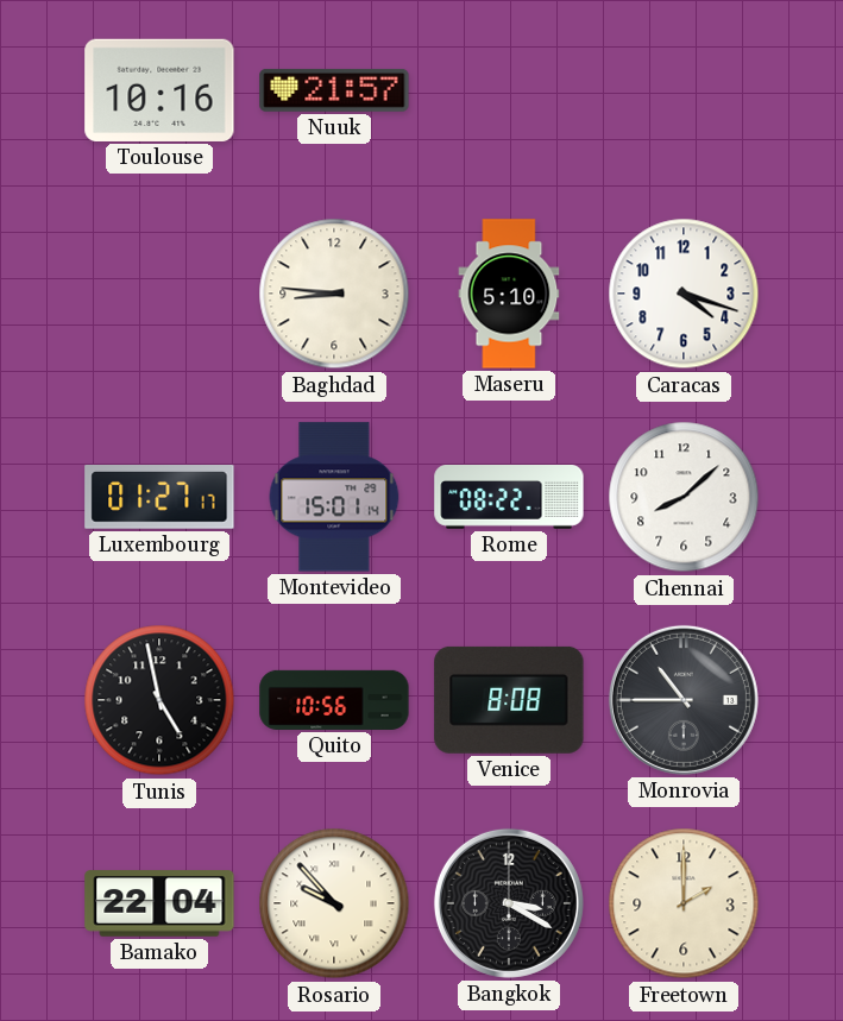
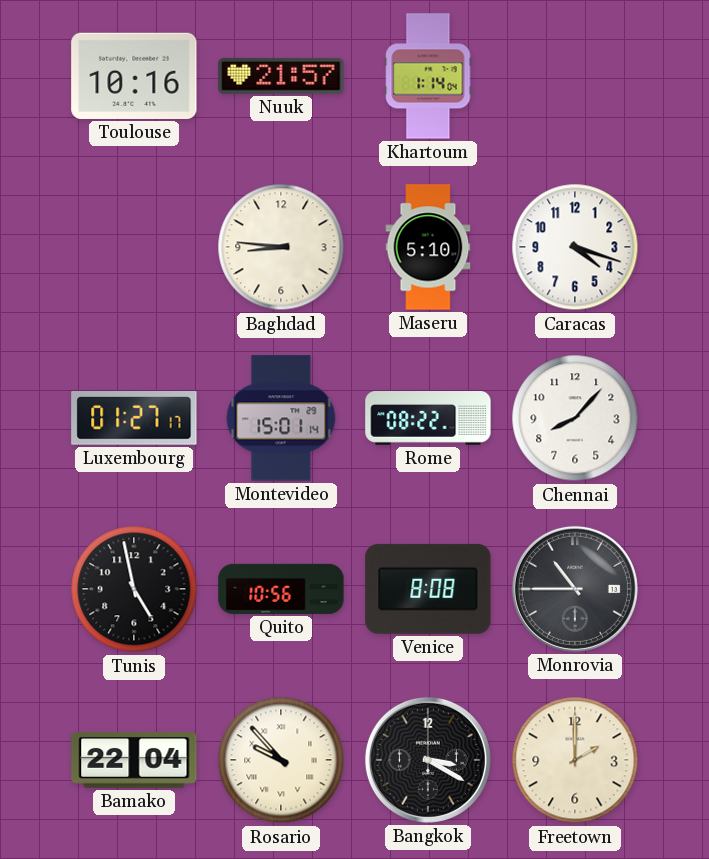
Khartoum: none -> 1:14
Chennai: 8:08 -> 8:07
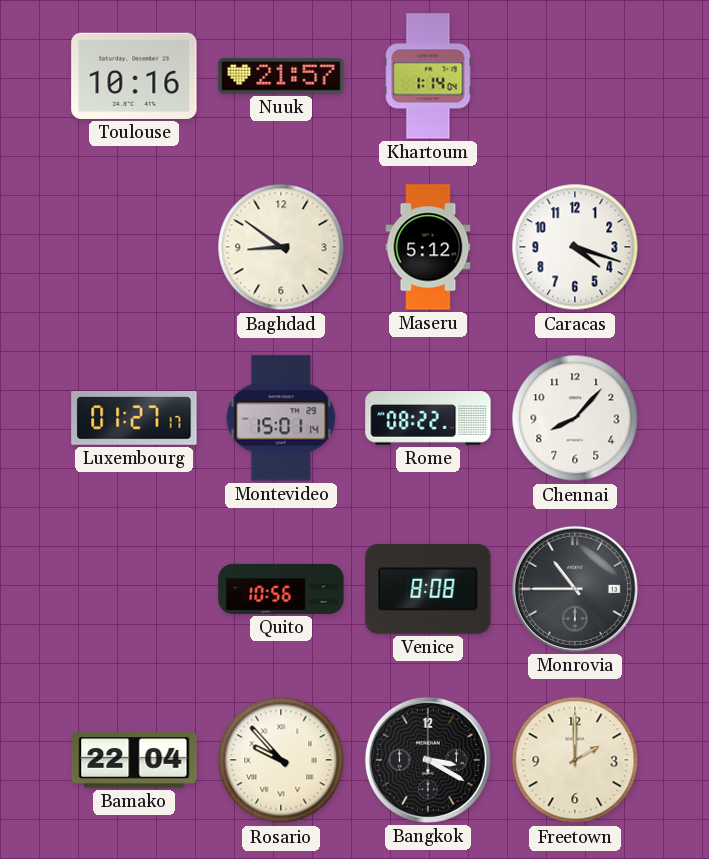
Baghdad: 8:46 -> 8:51
Maseru: 5:10 -> 5:12
Tunis: 4:58 -> none
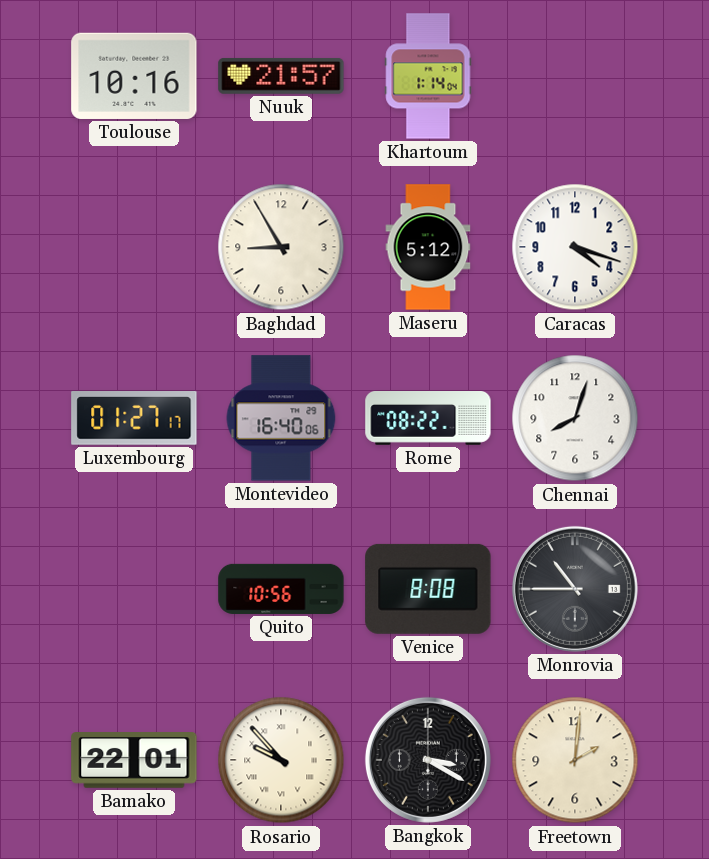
Baghdad: 8:51 -> 8:55
Montevideo: 15:01 -> 16:40
Chennai: 8:07 -> 8:03
Bamako: 22:04 -> 22:01
Freetown: 2:00 -> 2:01
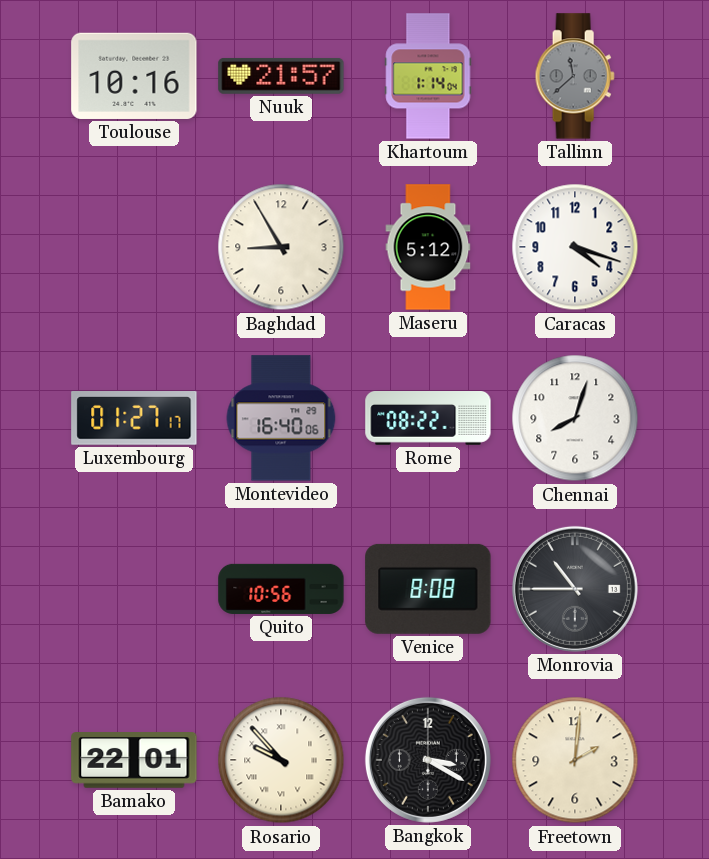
Tallinn: none -> 11:38
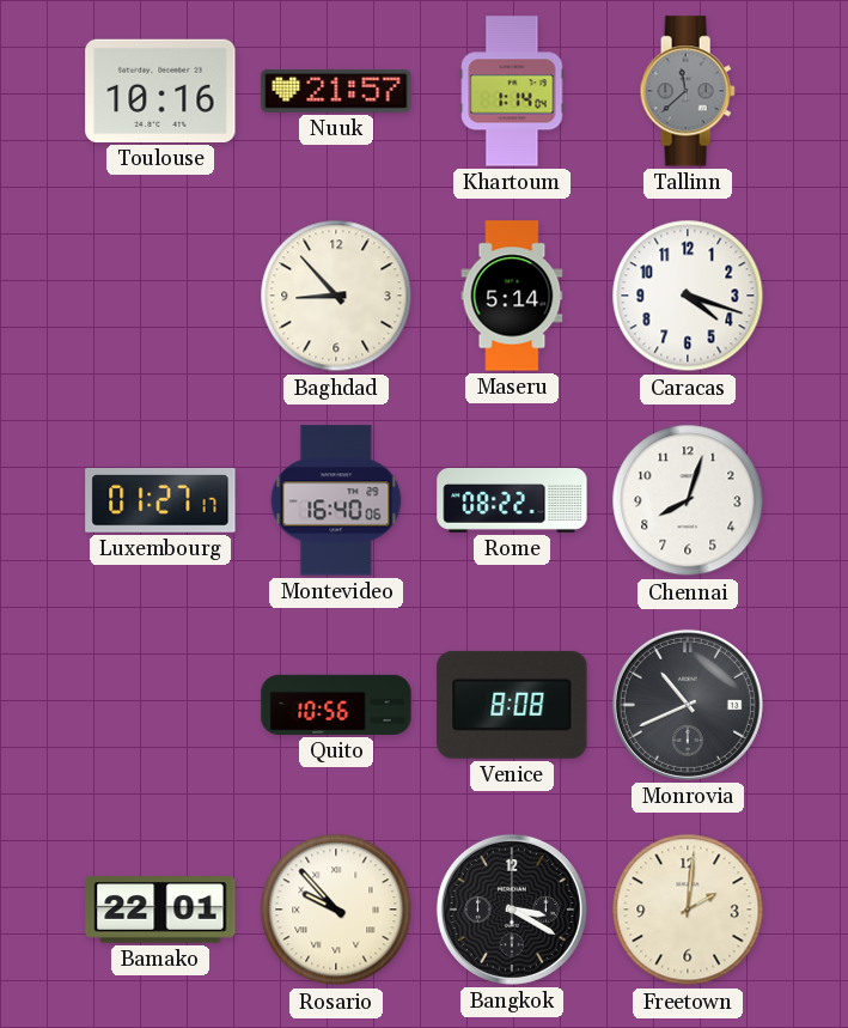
Baghdad: 8:55 -> 8:53
Maseru: 5:12 -> 5:14
Monrovia: 10:45 -> 10:41
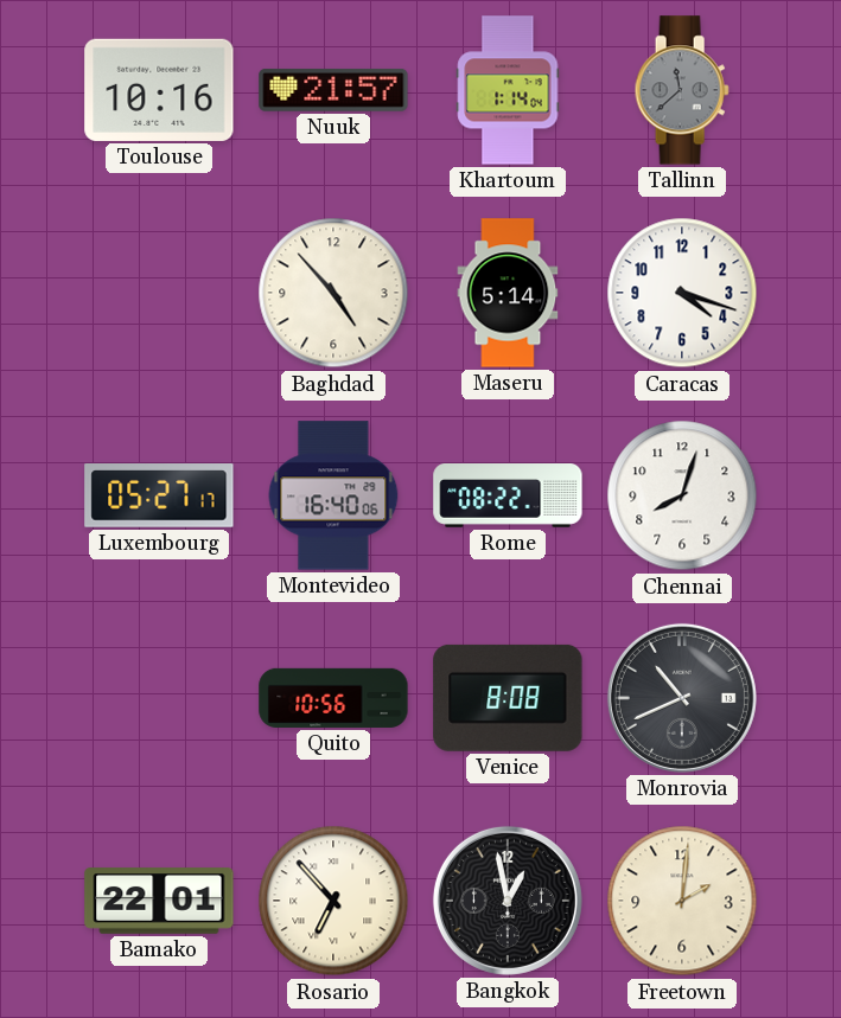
Baghdad: 8:53 -> 4:53
Luxembourg: 01:27 -> 05:27
Rosario: 9:53 -> 6:53
Bangkok: 3:20 -> 12:58
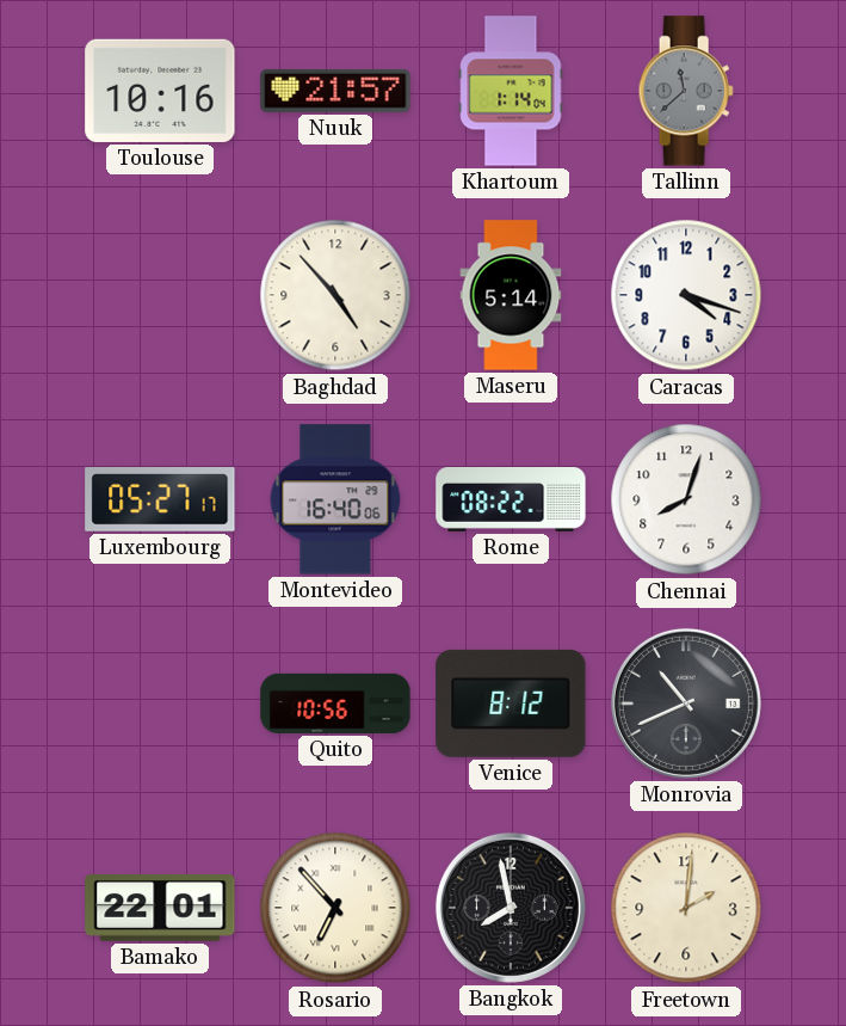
Venice: 8:08 -> 8:12
Bangkok: 12:58 -> 7:58
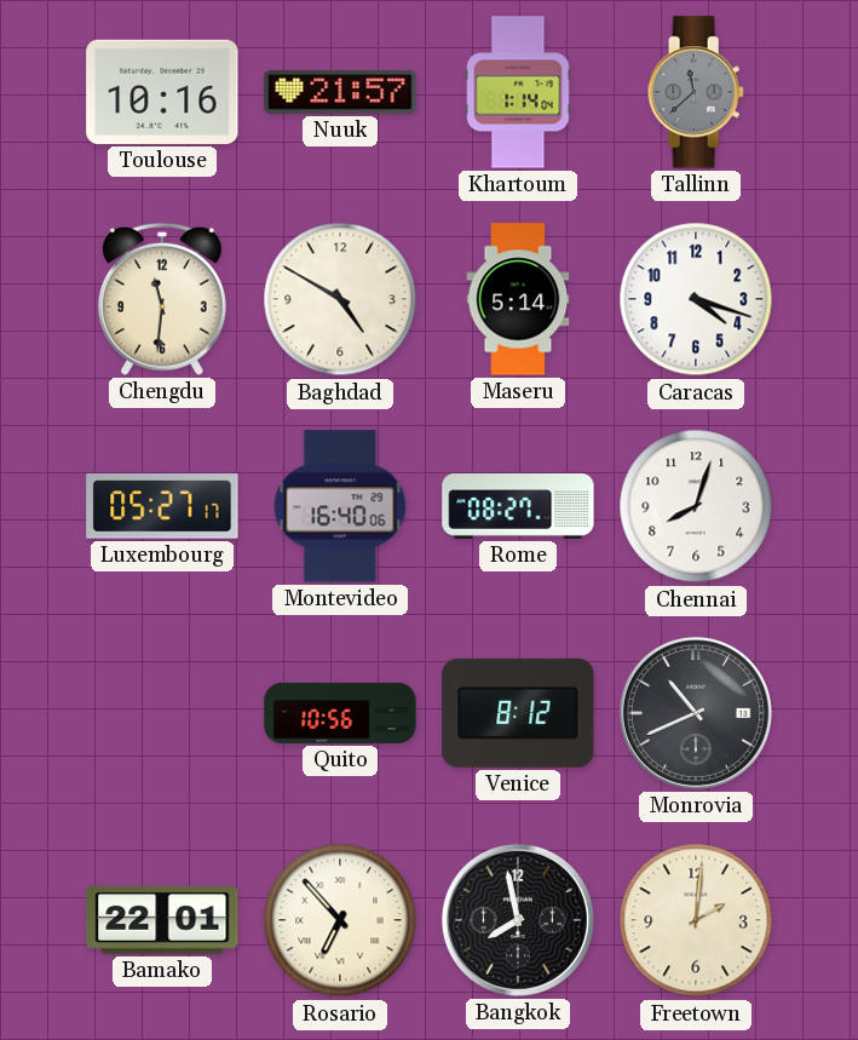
Chengdu: none -> 11:31
Baghdad: 4:53 -> 4:50
Rome: 08:22 -> 08:27
